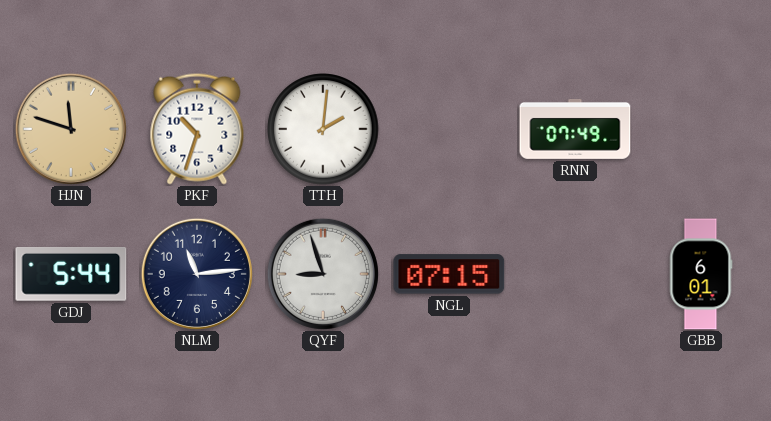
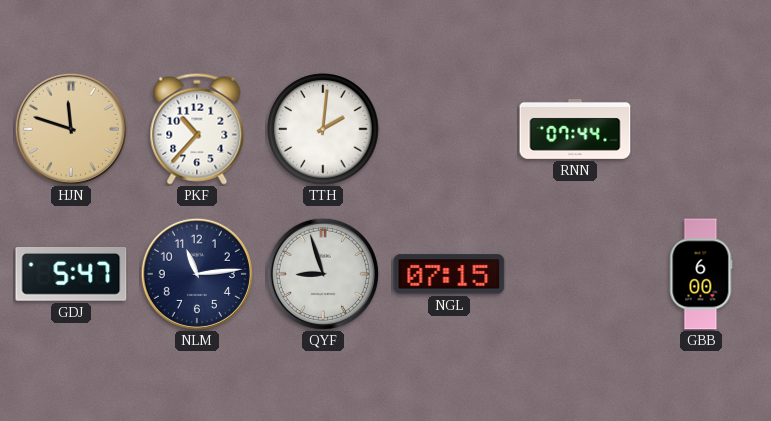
PKF: 10:33 -> 10:37
RNN: 07:49 -> 07:44
GDJ: 5:44 -> 5:47
GBB: 6:01 -> 6:00
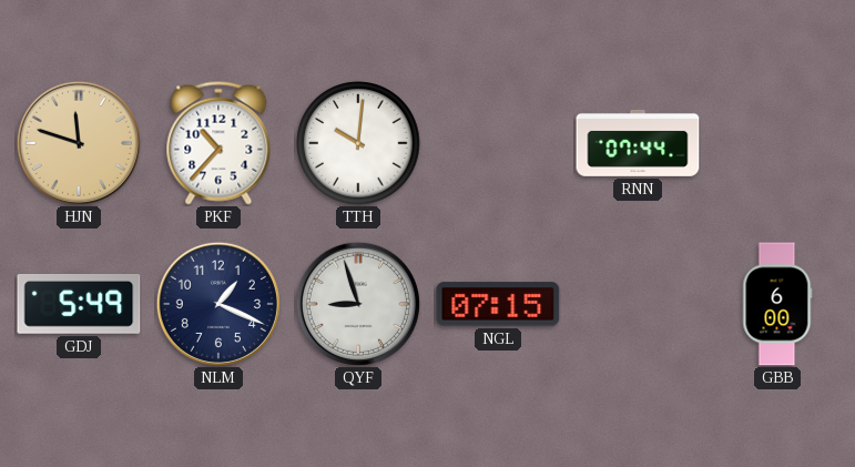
TTH: 2:01 -> 10:01
GDJ: 5:47 -> 5:49
NLM: 11:14 -> 1:19
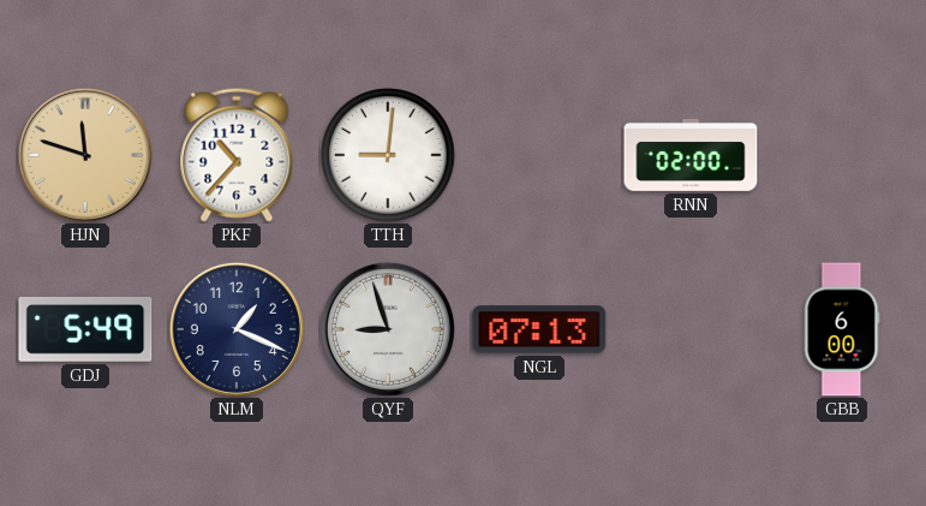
TTH: 10:01 -> 9:01
RNN: 07:44 -> 02:00
NGL: 07:15 -> 07:13
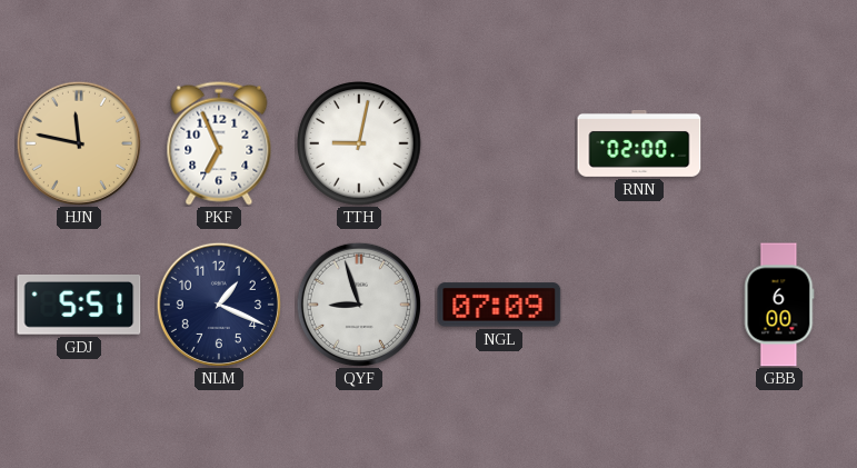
HJN: 11:48 -> 11:47
PKF: 10:37 -> 6:56
TTH: 9:01 -> 9:02
GDJ: 5:49 -> 5:51
NGL: 07:13 -> 07:09
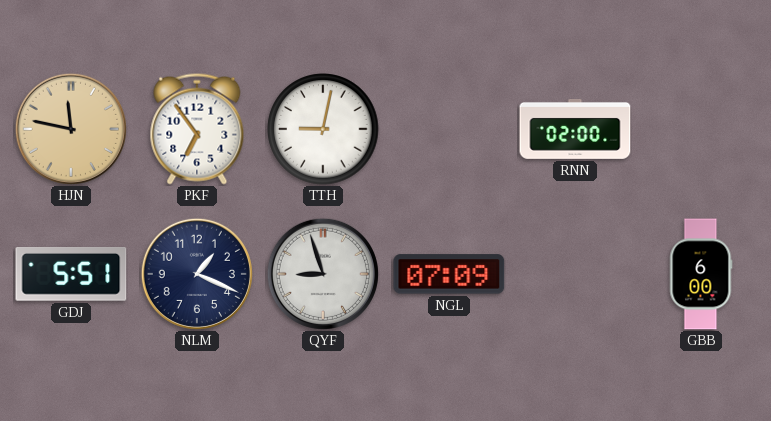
PKF: 6:56 -> 6:54
